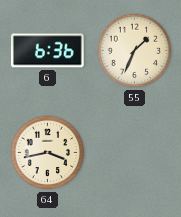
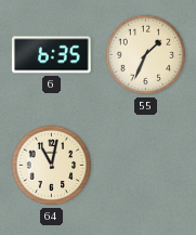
6: 6:36 -> 6:35
64: 3:43 -> 11:02
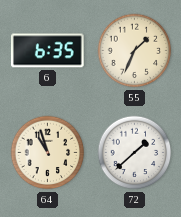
64: 11:02 -> 10:57
72: none -> 1:38
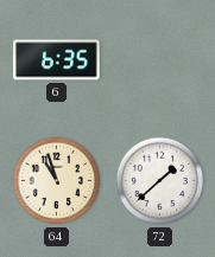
55: 1:34 -> none
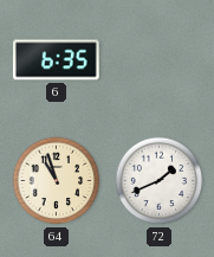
72: 1:38 -> 1:41
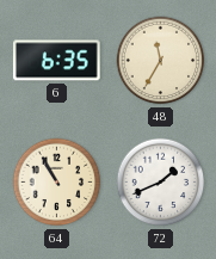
48: none -> 11:35
64: 10:57 -> 10:55
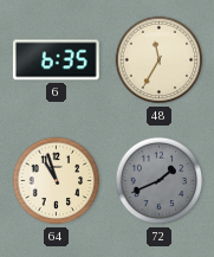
64: 10:55 -> 10:57
72 dial: white -> grey
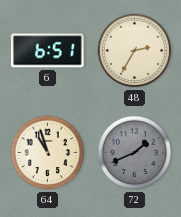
6: 6:35 -> 6:51
48: 11:35 -> 2:35
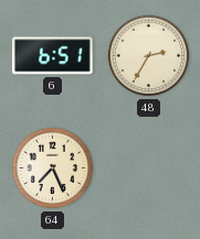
64: 10:57 -> 7:26
72: 1:41 -> none
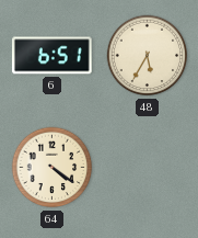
48: 2:35 -> 5:35
64: 7:26 -> 4:21
